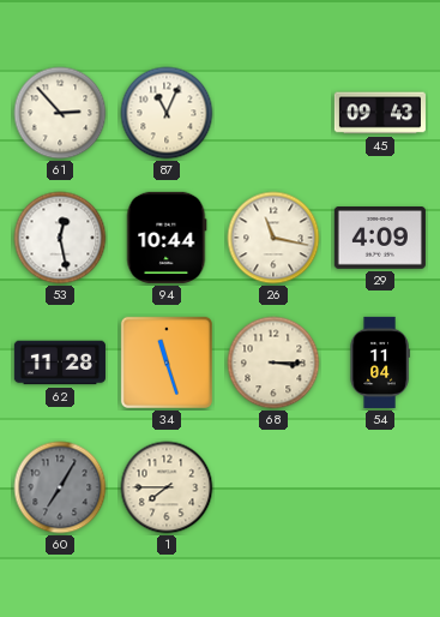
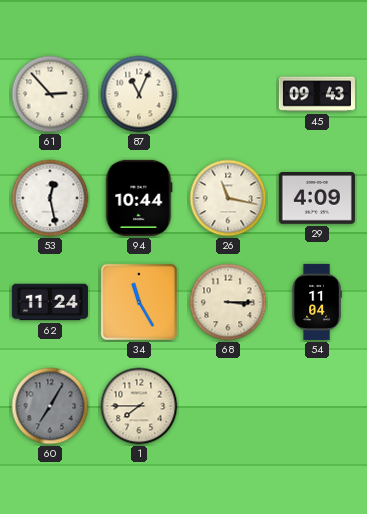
62: 11:28 -> 11:24
34: 11:27 -> 11:25
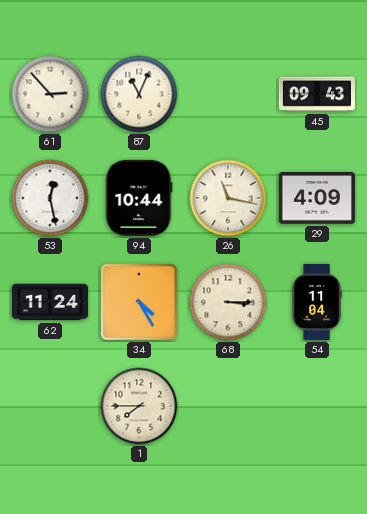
34: 11:25 -> 4:25
60: 7:05 -> none
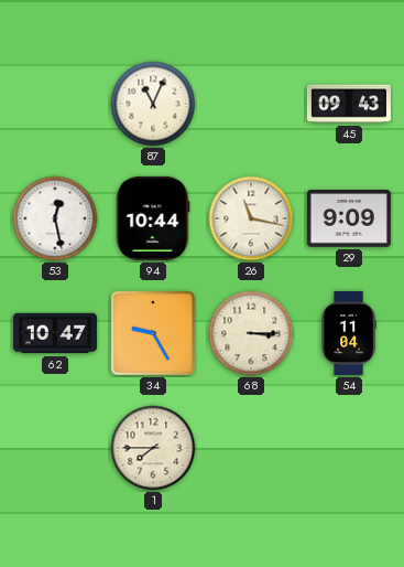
61: 2:53 -> none
29: 4:09 -> 9:09
62: 11:24 -> 10:47
34: 4:25 -> 9:25
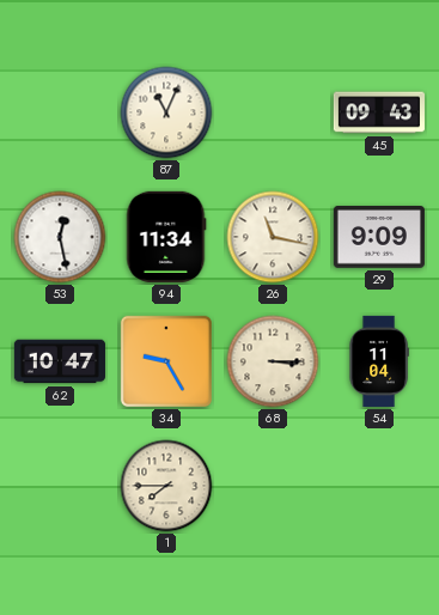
94: 10:44 -> 11:34
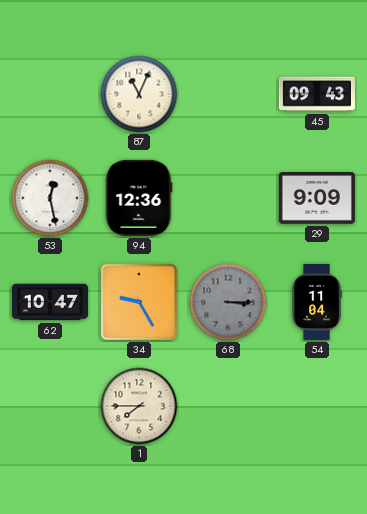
94: 11:34 -> 12:36
26: 11:17 -> none
68 dial: cream -> grey
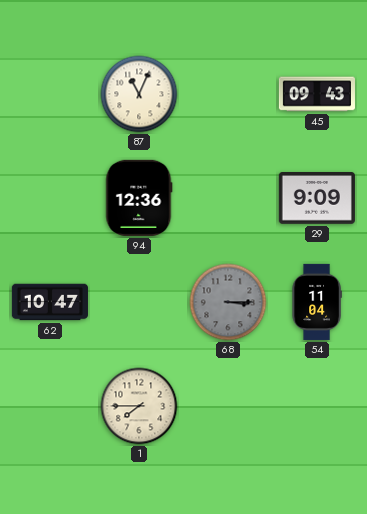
53: 12:28 -> none
34: 9:25 -> none
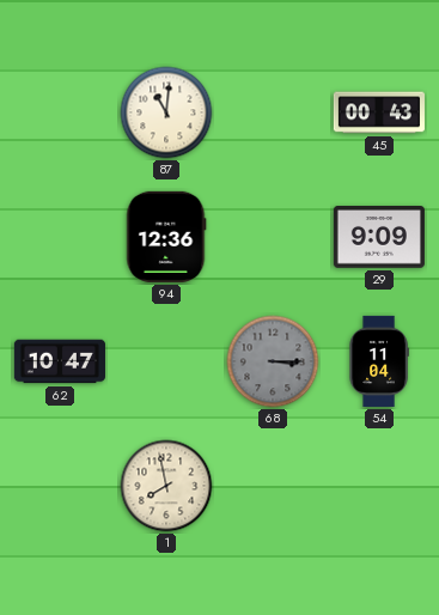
87: 11:04 -> 11:01
45: 09:43 -> 00:43
1: 7:45 -> 7:58
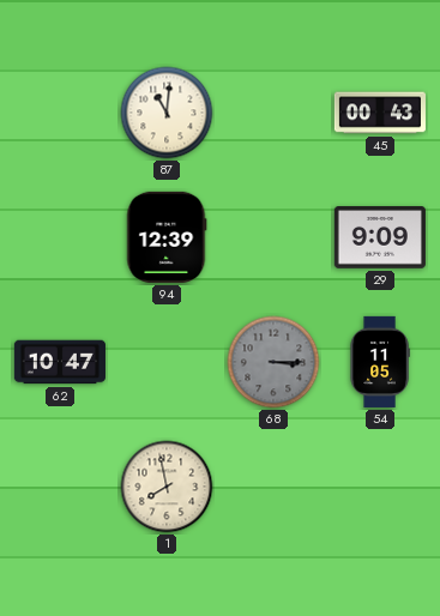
94: 12:36 -> 12:39
54: 11:04 -> 11:05
